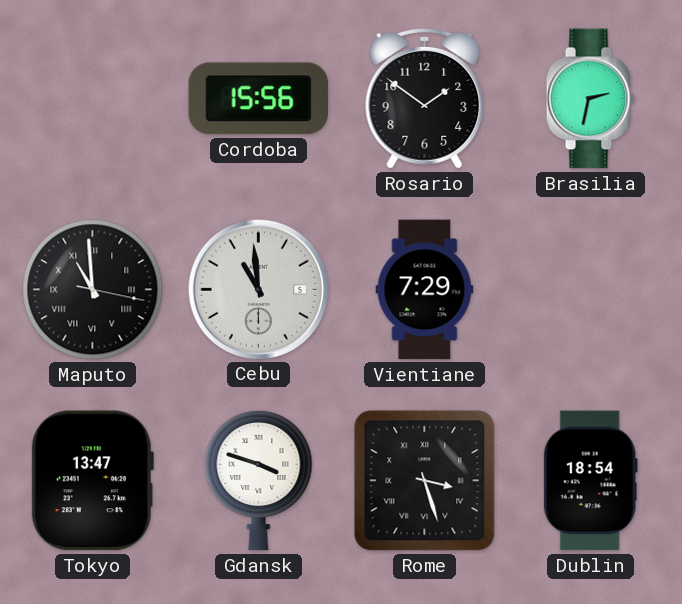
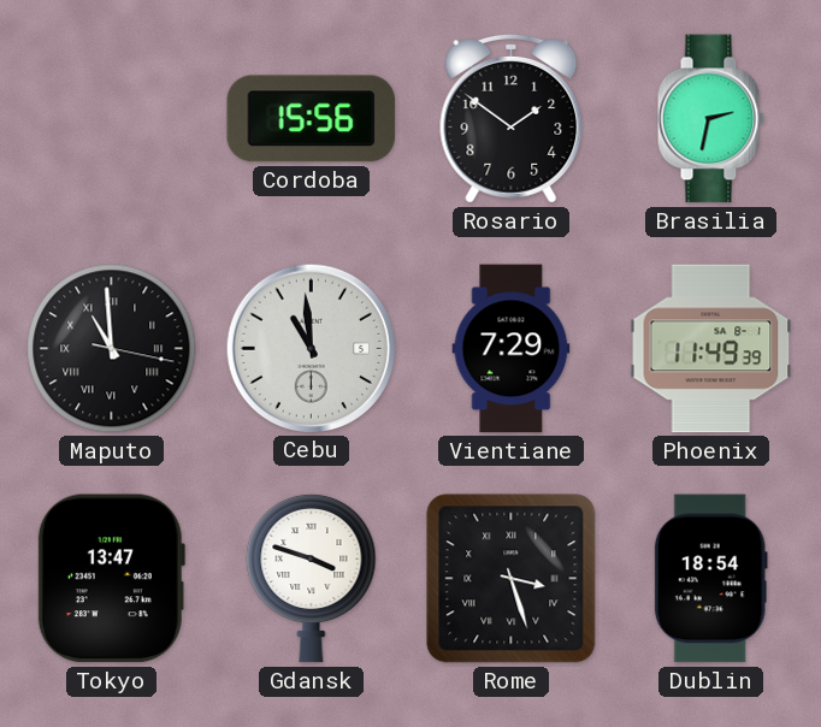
Phoenix: none -> 11:49
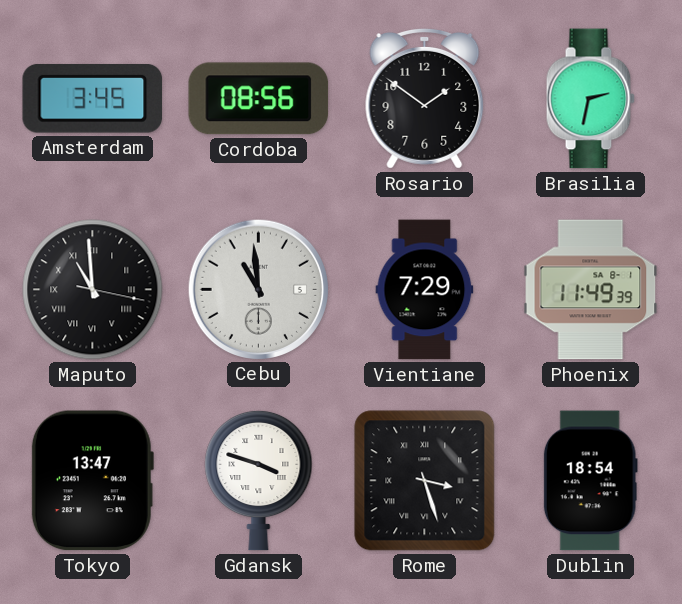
Amsterdam: none -> 3:45
Cordoba: 15:56 -> 08:56
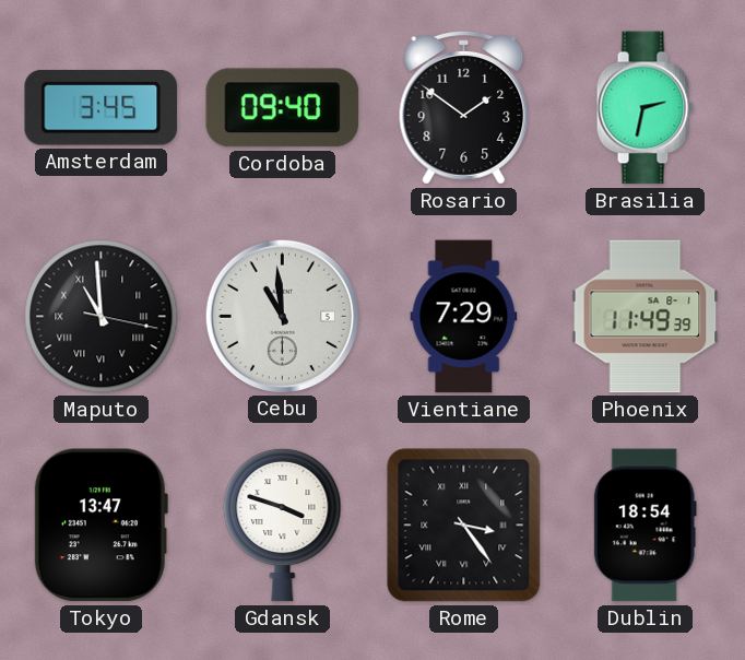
Cordoba: 08:56 -> 09:40
Rome: 3:27 -> 3:24
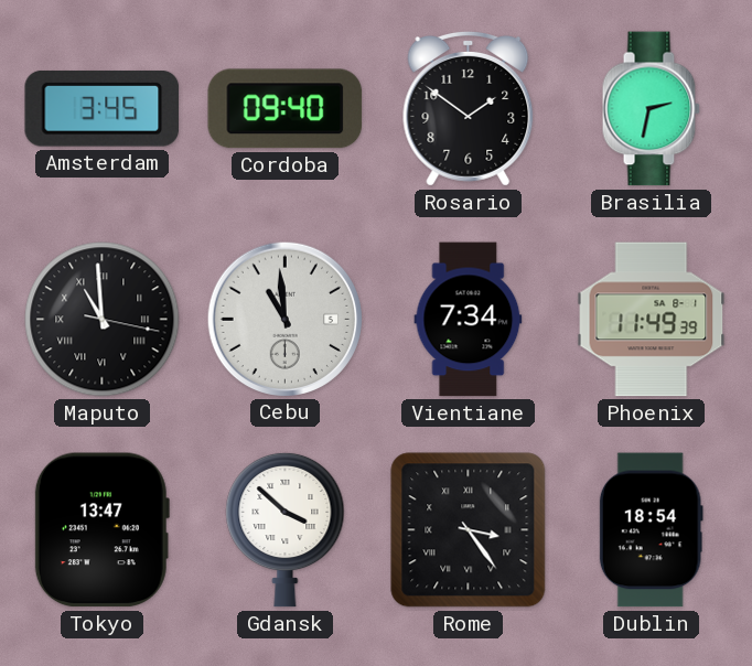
Vientiane: 7:29 -> 7:34
Gdansk: 3:48 -> 3:52
